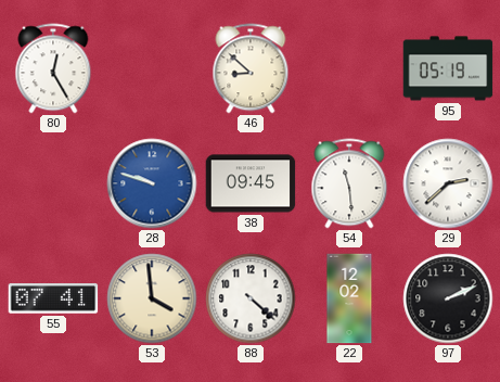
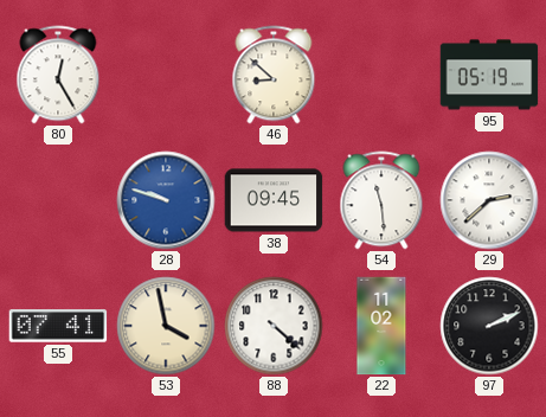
53: 3:59 -> 3:58
22: 12:02 -> 11:02
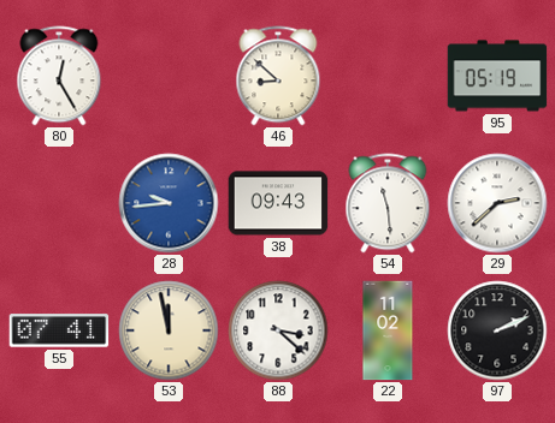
28: 9:48 -> 9:44
38: 09:45 -> 09:43
53: 3:58 -> 11:58
88: 4:22 -> 3:22
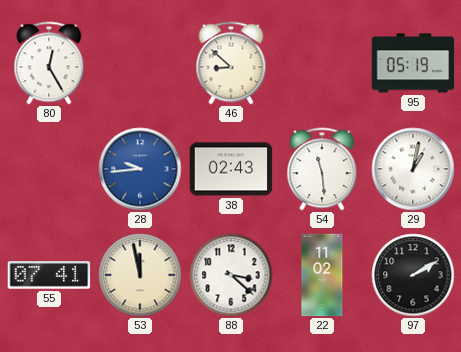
38: 09:43 -> 02:43
29: 2:38 -> 1:02
97: 2:11 -> 2:10
